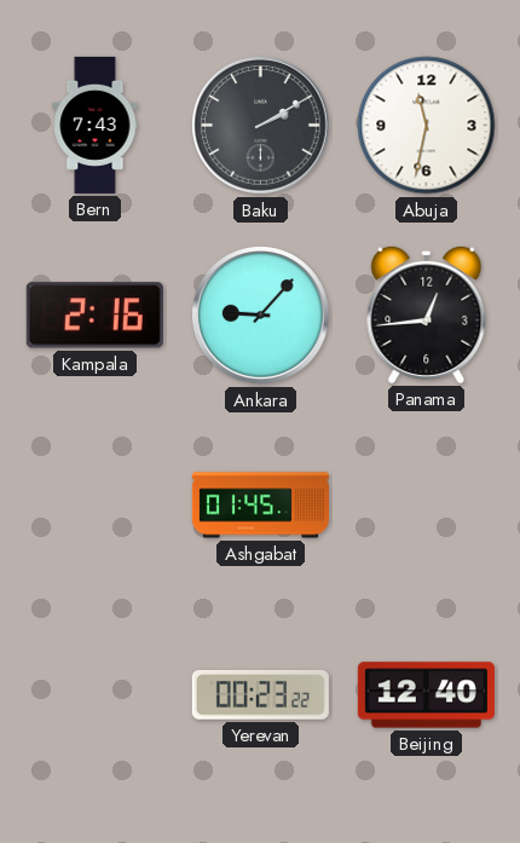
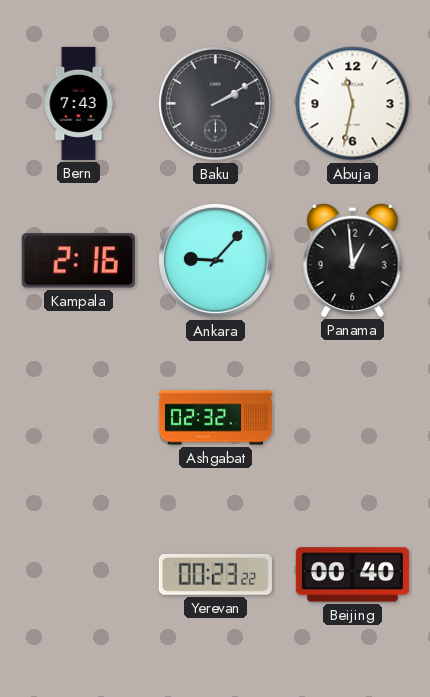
Panama: 12:44 -> 12:59
Ashgabat: 01:45 -> 02:32
Beijing: 12:40 -> 00:40
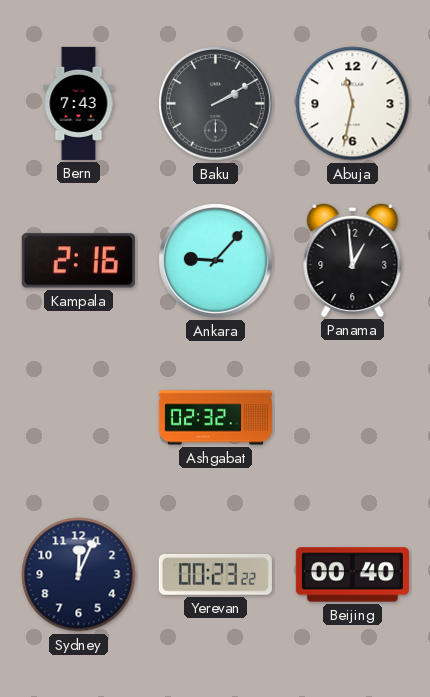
Sydney: none -> 12:04
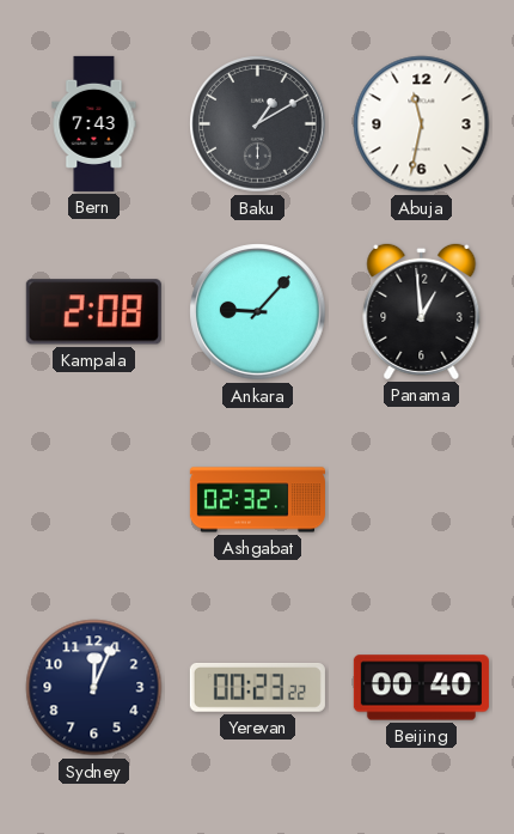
Baku: 2:10 -> 1:10
Kampala: 2:16 -> 2:08
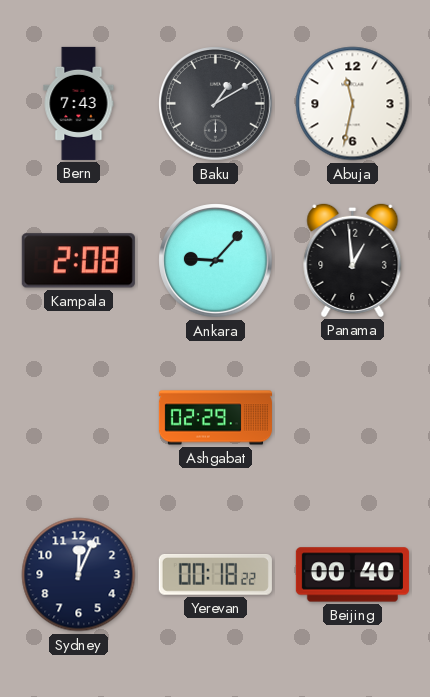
Ashgabat: 02:32 -> 02:29
Yerevan: 00:23 -> 00:18
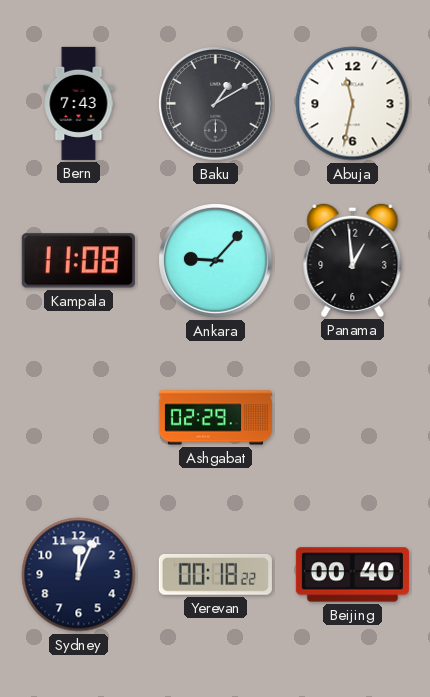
Kampala: 2:08 -> 11:08
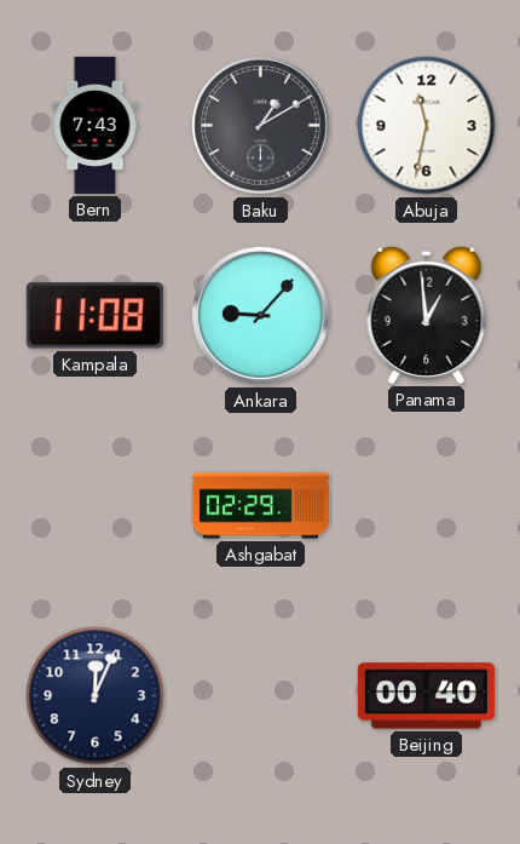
Yerevan: 00:18 -> none
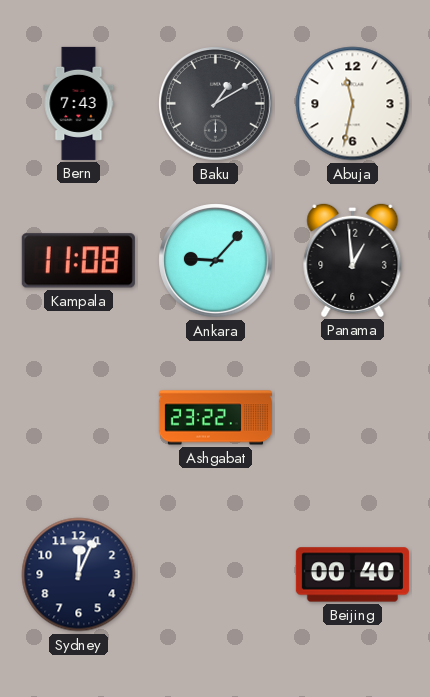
Ashgabat: 02:29 -> 23:22
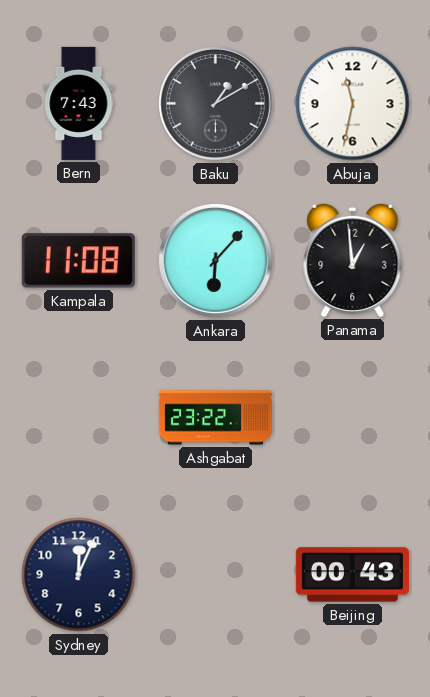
Ankara: 9:07 -> 6:07
Beijing: 00:40 -> 00:43
